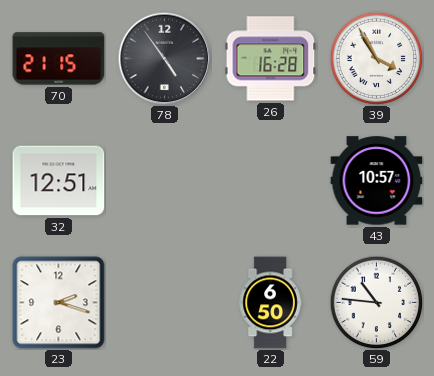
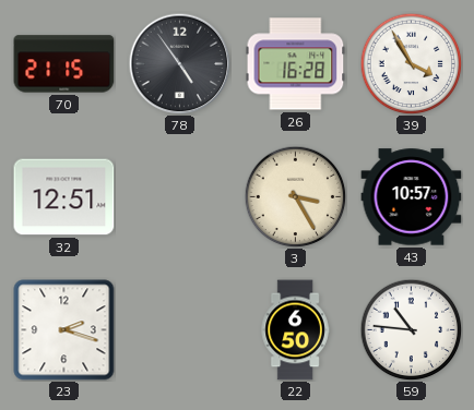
3: none -> 3:25
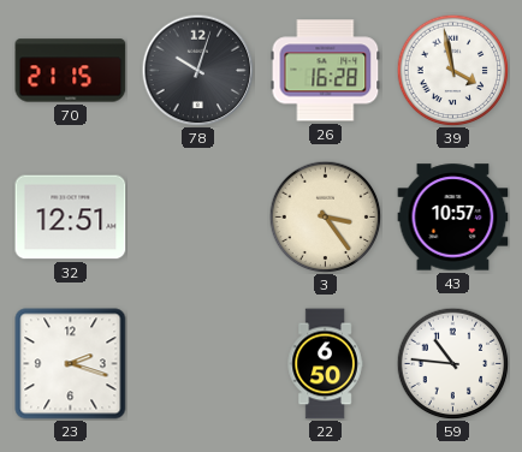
78: 4:54 -> 10:03
39: 3:55 -> 3:58
3: 3:25 -> 3:24
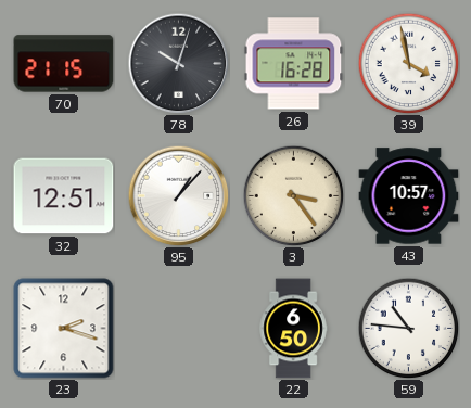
95: none -> 1:07
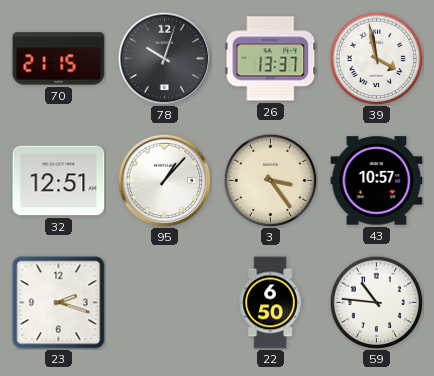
26: 16:28 -> 13:37
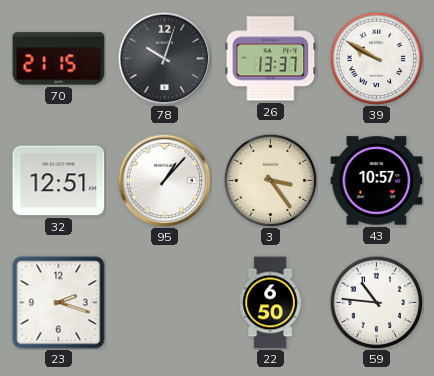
39: 3:58 -> 9:50
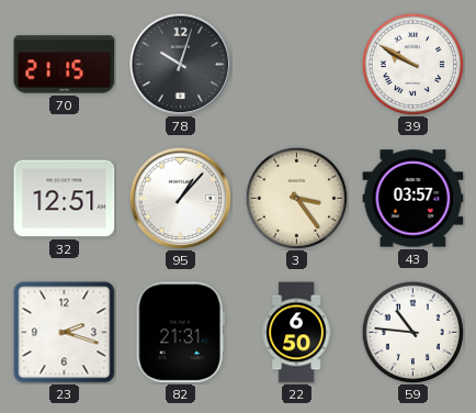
26: 13:37 -> none
43: 10:57 -> 03:57
82: none -> 21:31
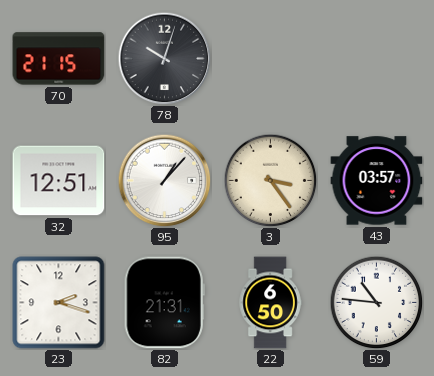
39: 9:50 -> none
